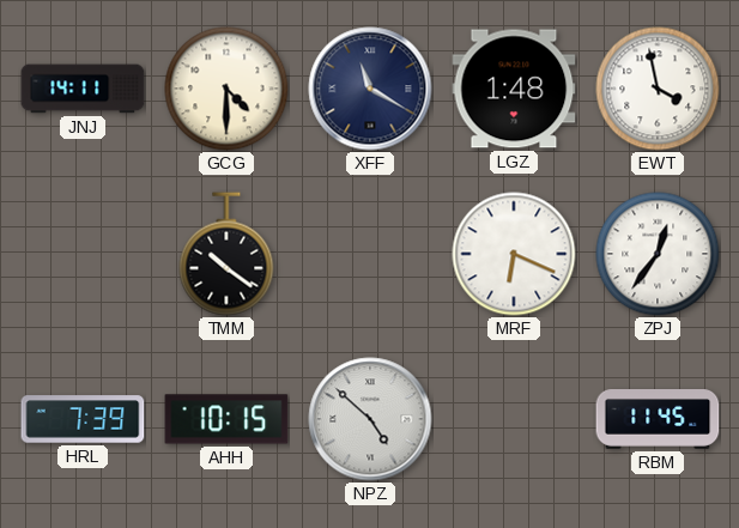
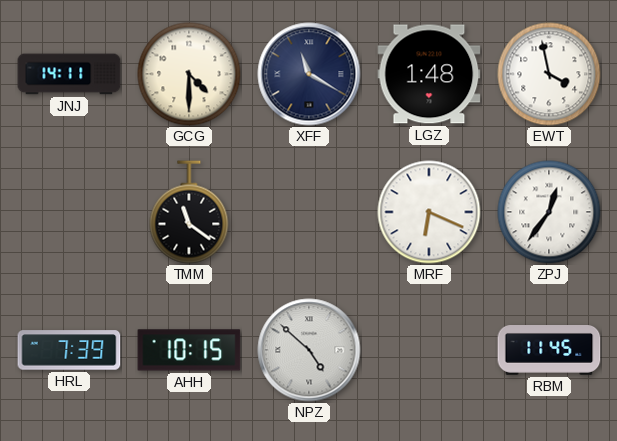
TMM: 10:21 -> 11:21
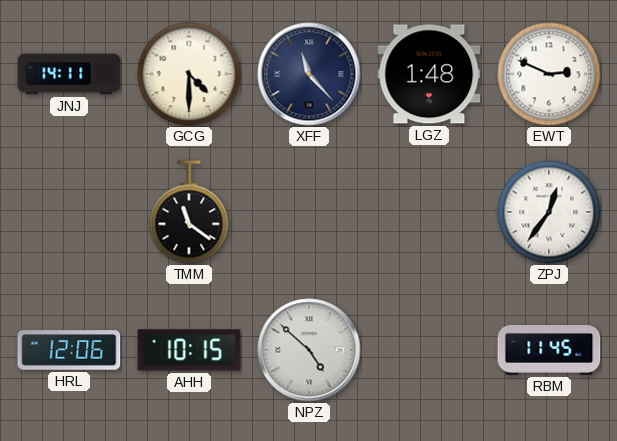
XFF: 11:20 -> 11:23
EWT: 3:58 -> 2:49
MRF: 6:19 -> none
HRL: 7:39 -> 12:06
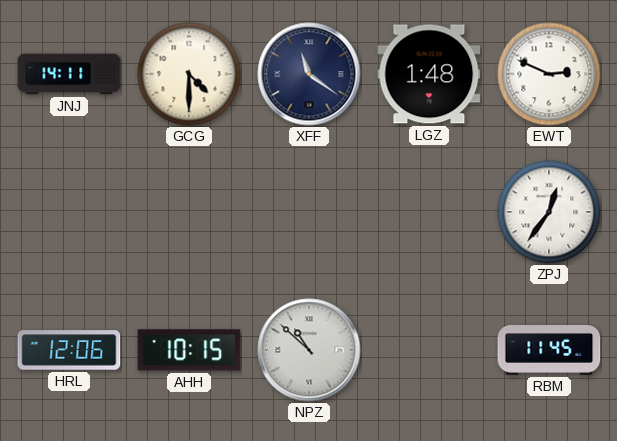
XFF: 11:23 -> 11:21
TMM: 11:21 -> none
NPZ: 4:52 -> 10:52
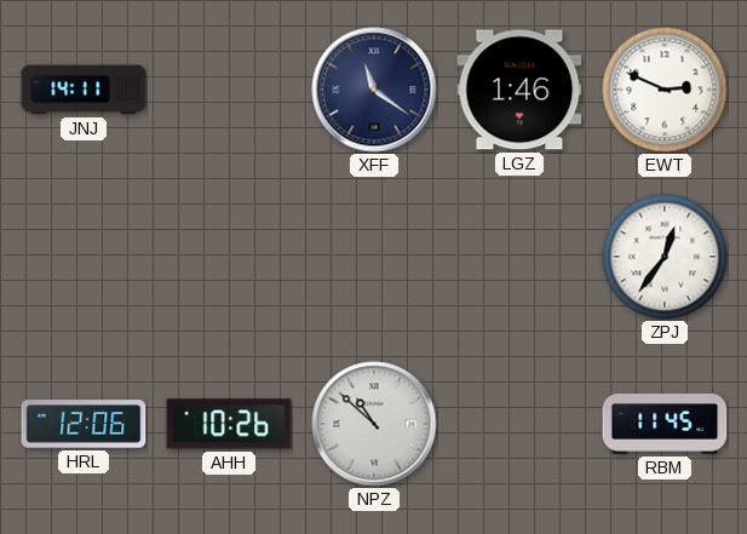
GCG: 4:30 -> none
LGZ: 1:48 -> 1:46
AHH: 10:15 -> 10:26
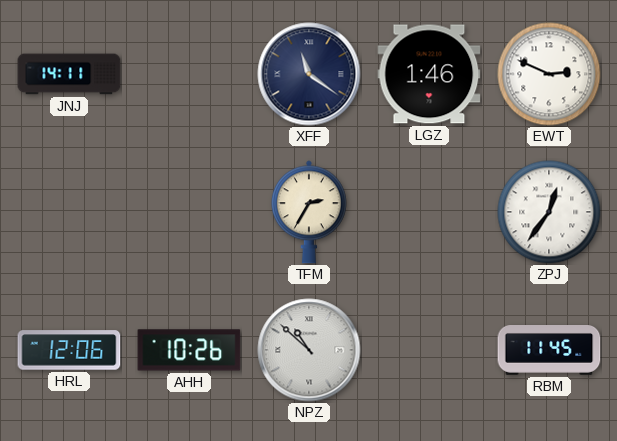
TFM: none -> 2:35
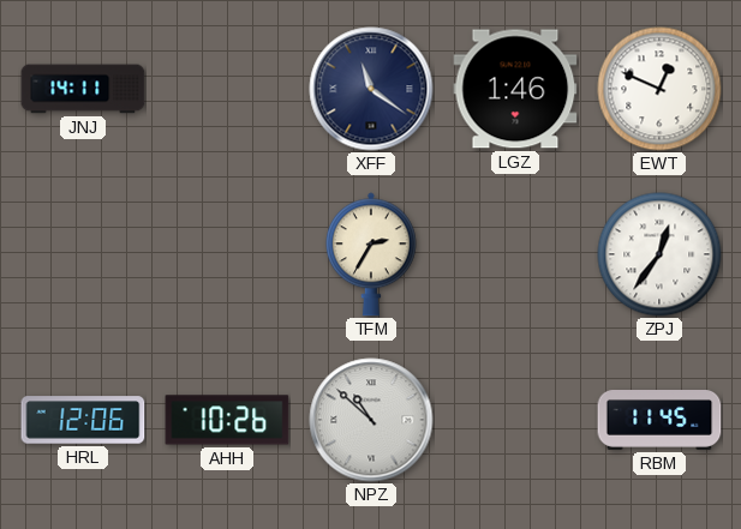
EWT: 2:49 -> 12:49
